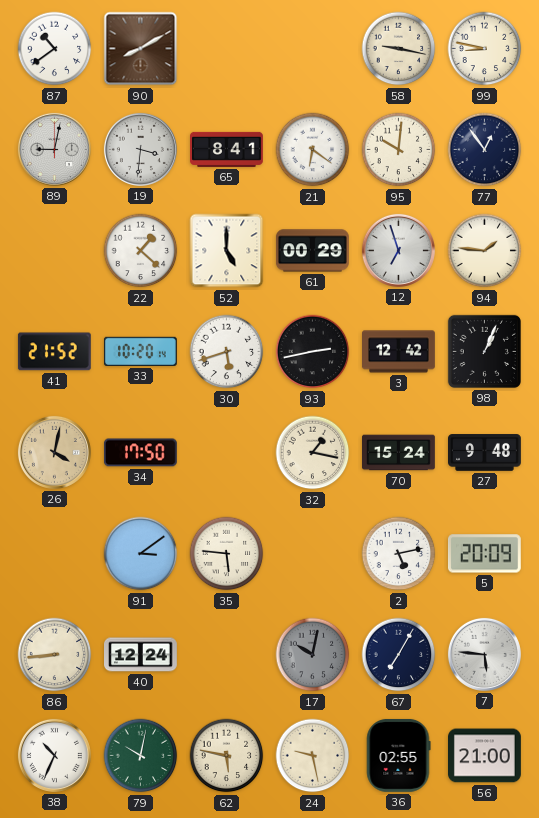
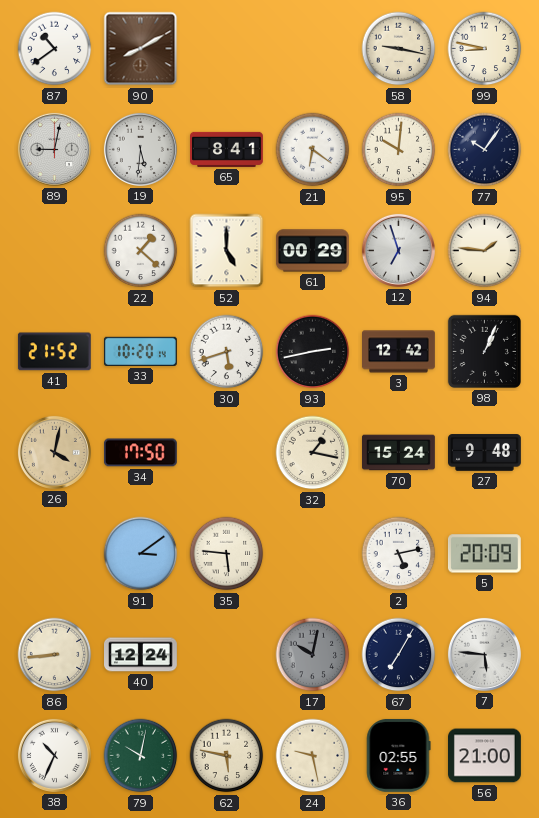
19: 3:31 -> 5:31
77: 12:54 -> 10:06
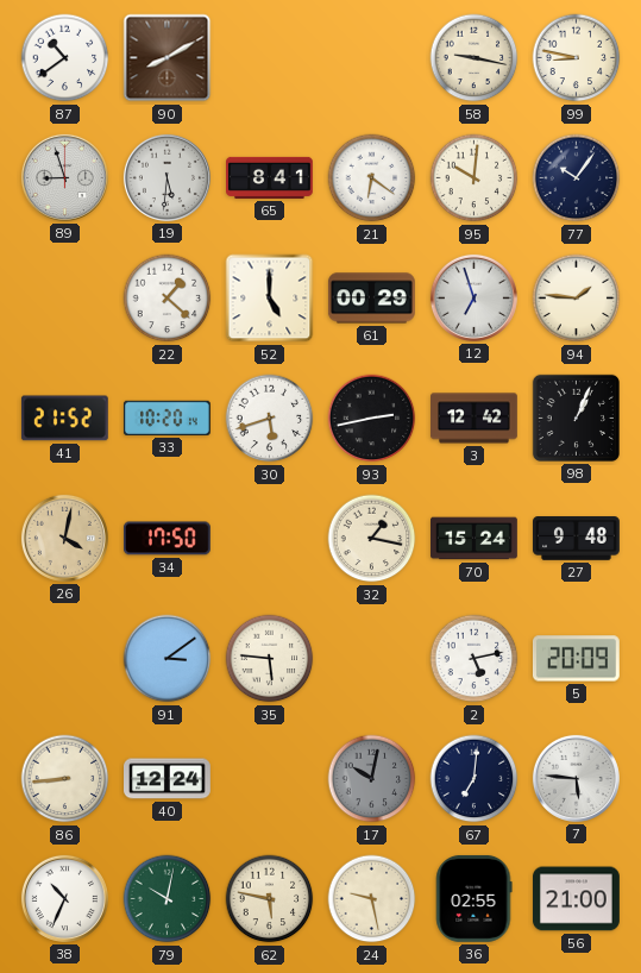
89: 9:02 -> 8:57
67: 7:05 -> 7:01
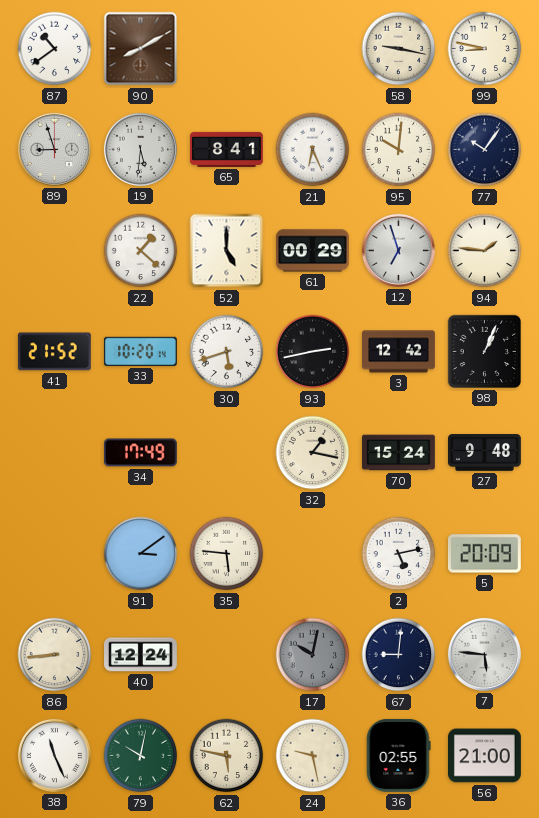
21: 6:21 -> 6:26
26: 4:02 -> none
34: 17:50 -> 17:49
67: 7:01 -> 9:01
38: 10:34 -> 11:26
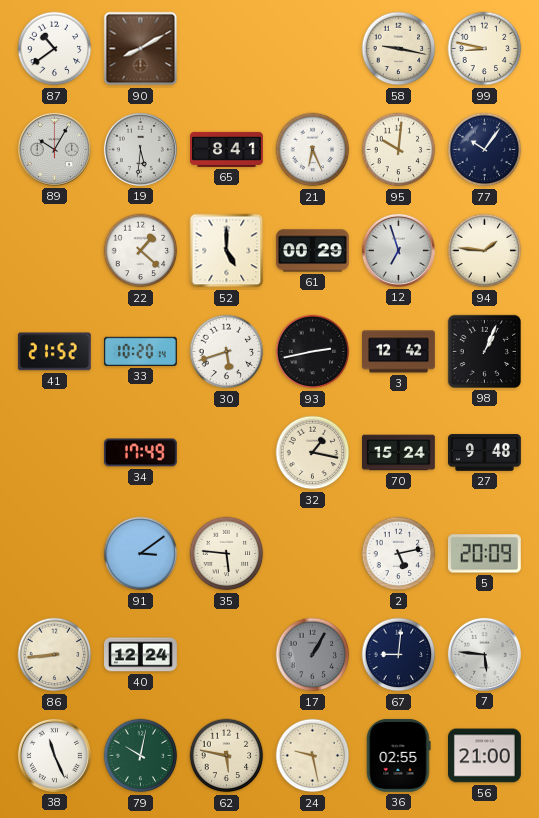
89: 8:57 -> 10:05
17: 10:02 -> 1:05
